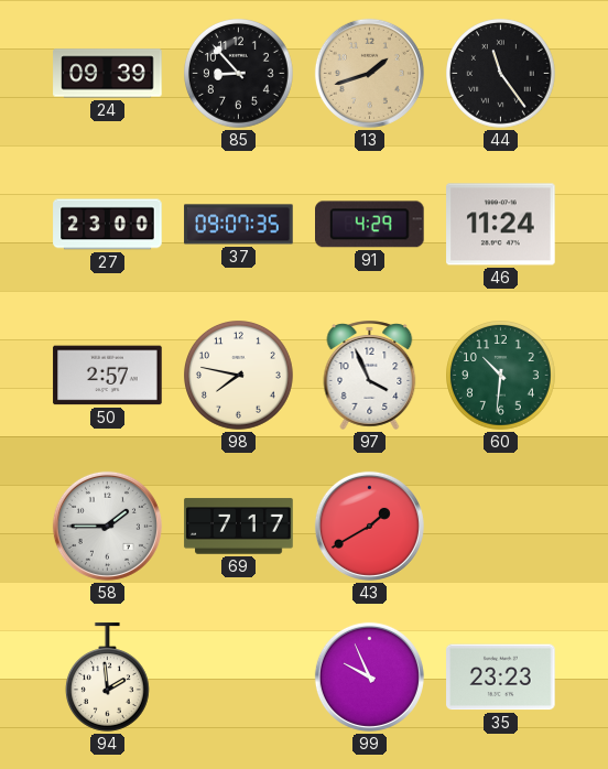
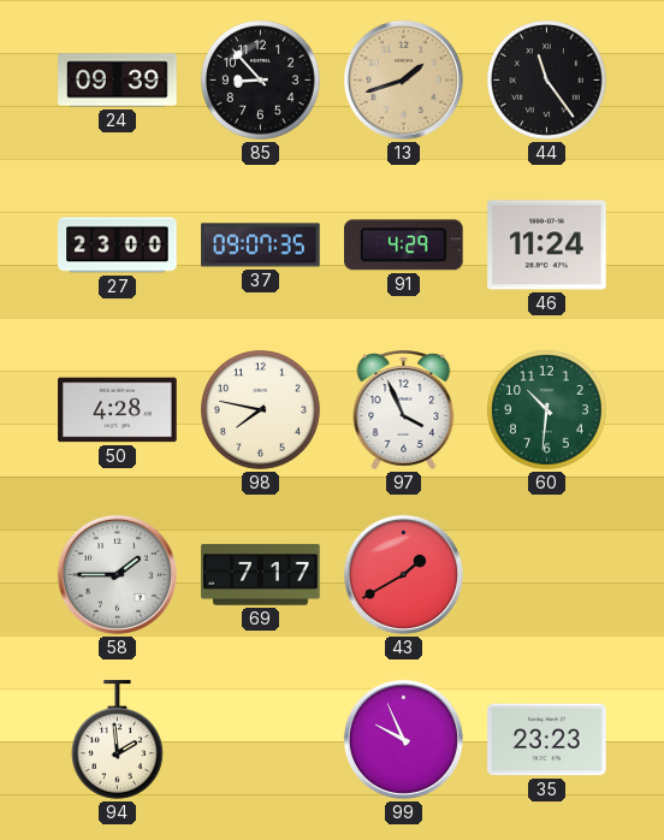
50: 2:57 -> 4:28
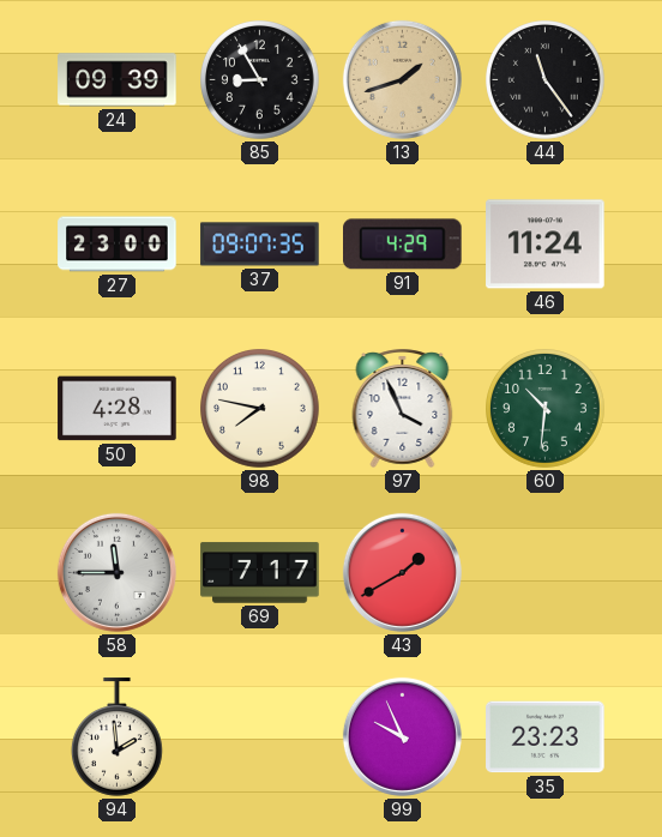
85: 8:53 -> 8:55
58: 1:45 -> 11:45
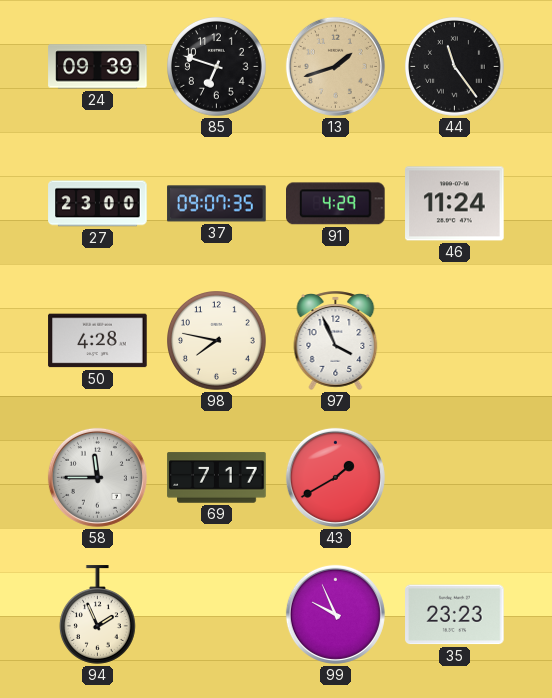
85: 8:55 -> 6:48
60: 10:31 -> none
94: 1:59 -> 1:56
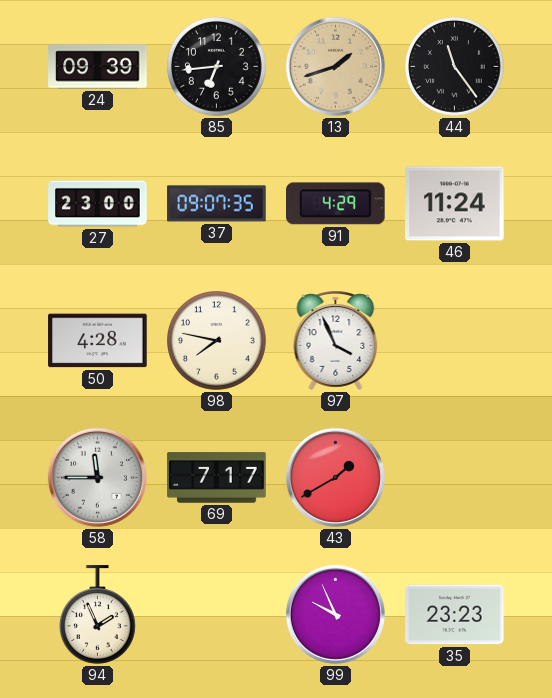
85: 6:48 -> 6:44
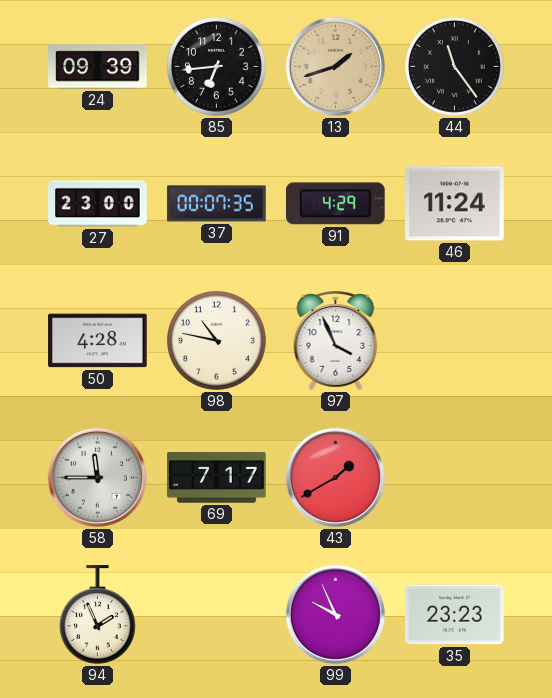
37: 09:07 -> 00:07
98: 7:47 -> 10:47
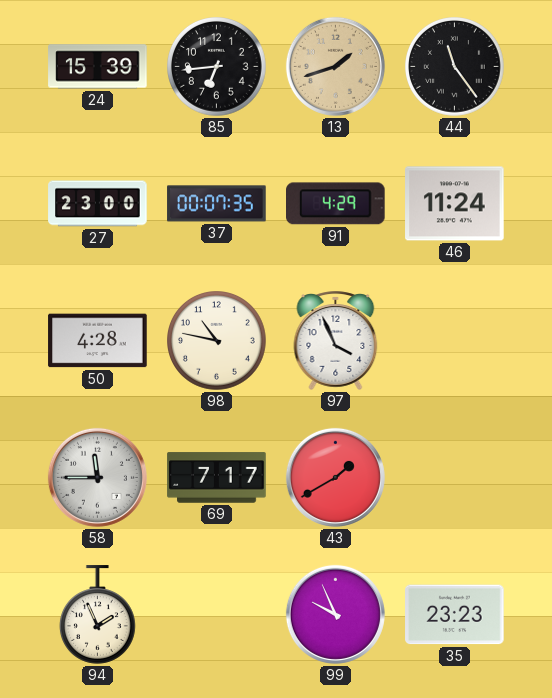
24: 09:39 -> 15:39
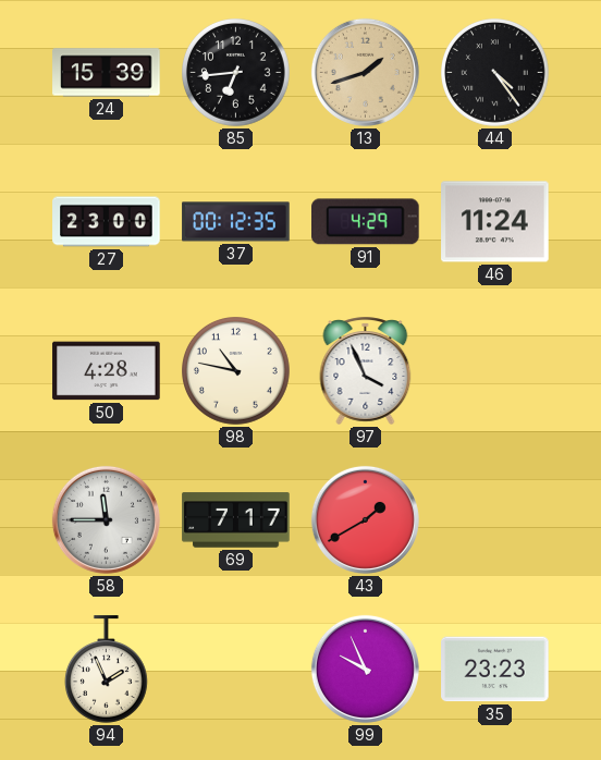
44: 11:24 -> 4:24
37: 00:07 -> 00:12
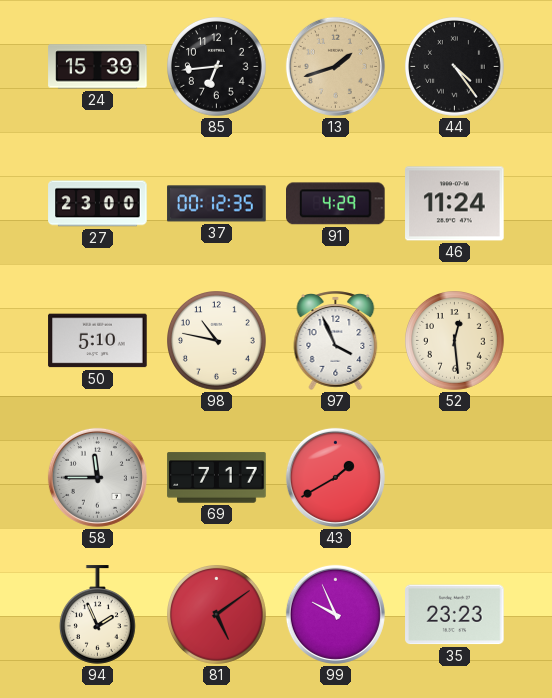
50: 4:28 -> 5:10
52: none -> 12:29
81: none -> 5:09
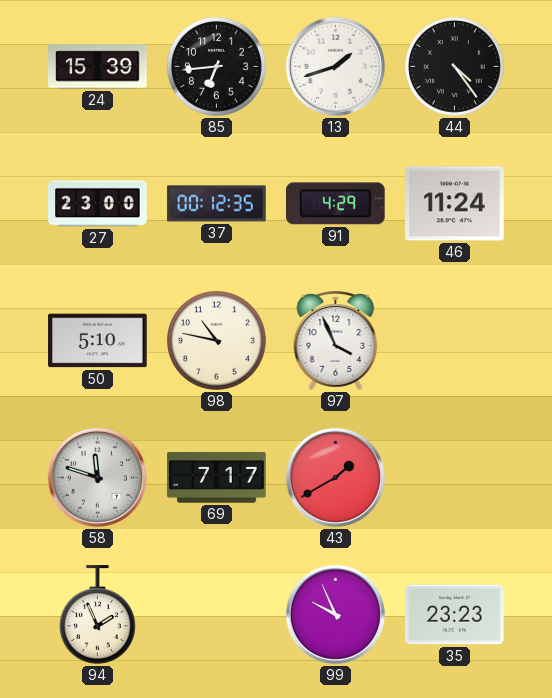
13 dial: champagne -> white
52: 12:29 -> none
58: 11:45 -> 11:48
81: 5:09 -> none
